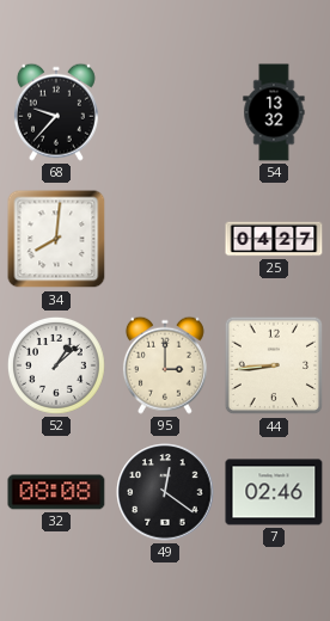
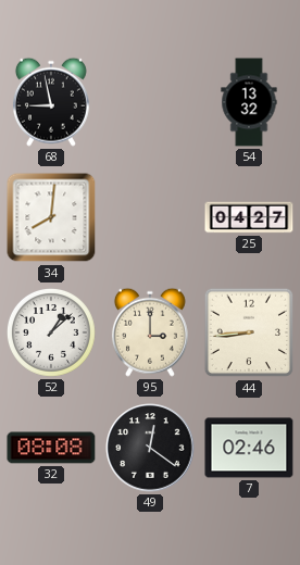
68: 9:37 -> 8:58
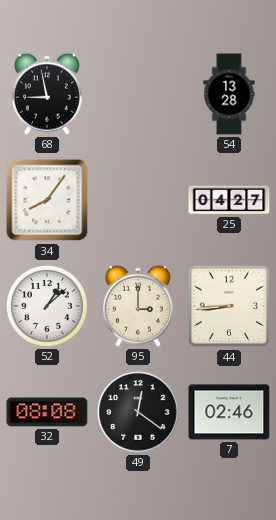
54: 13:32 -> 13:28
34: 8:01 -> 8:06
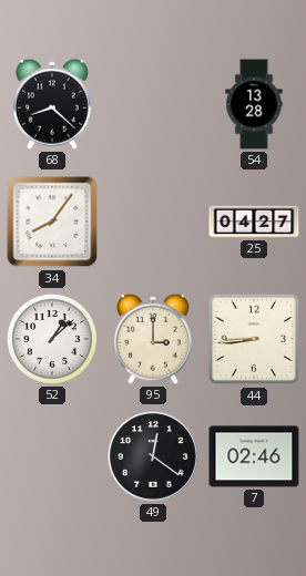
68: 8:58 -> 8:22
32: 08:08 -> none
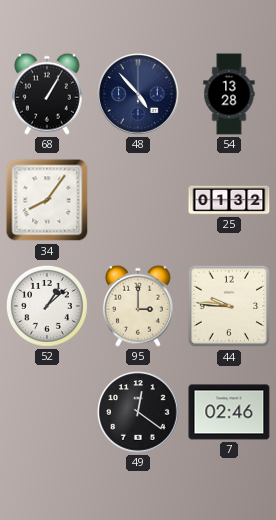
68: 8:22 -> 1:05
48: none -> 4:53
25: 04:27 -> 01:32
44: 8:44 -> 9:46
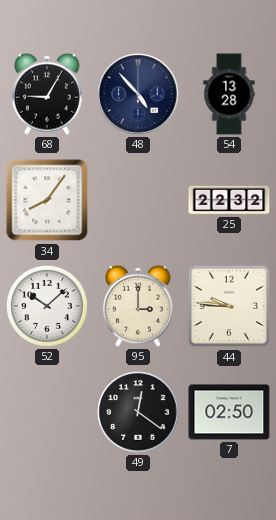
68: 1:05 -> 9:05
25: 01:32 -> 22:32
52: 1:08 -> 10:08
7: 02:46 -> 02:50
